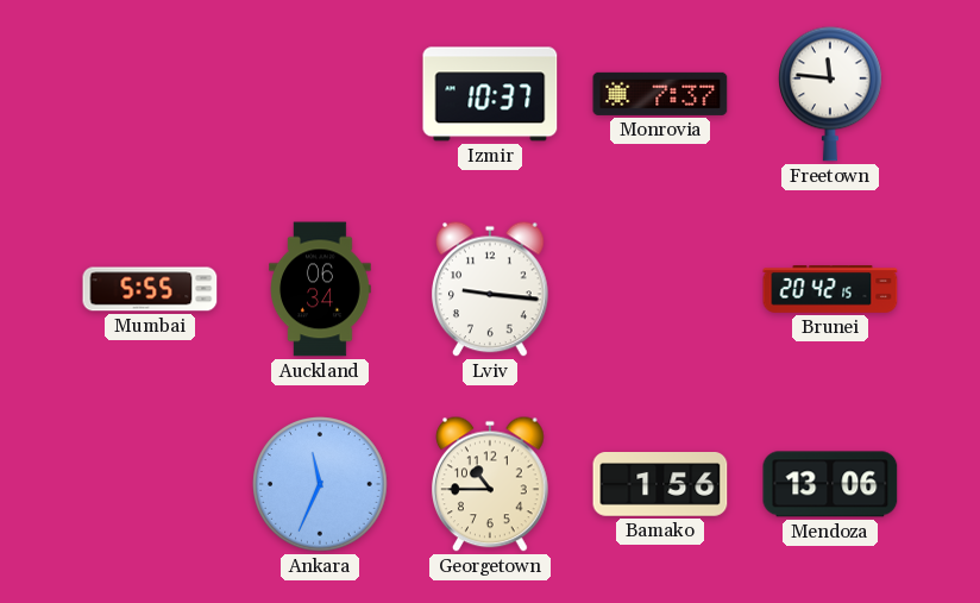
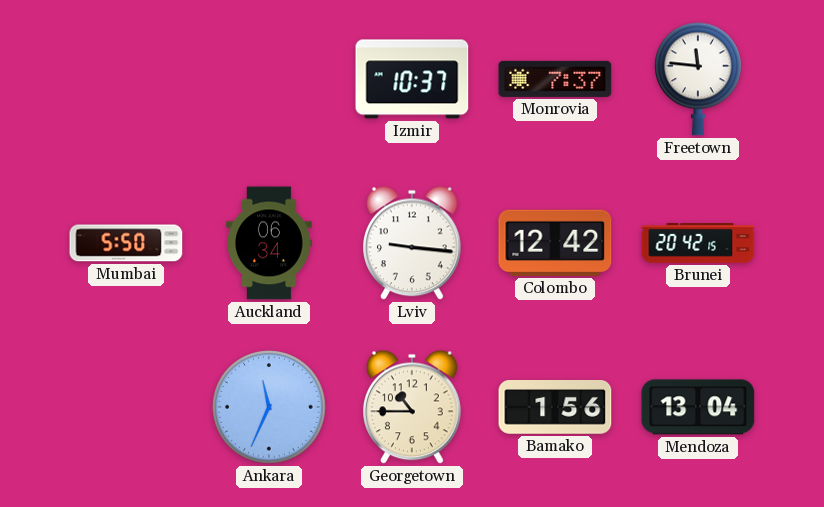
Mumbai: 5:55 -> 5:50
Colombo: none -> 12:42
Mendoza: 13:06 -> 13:04
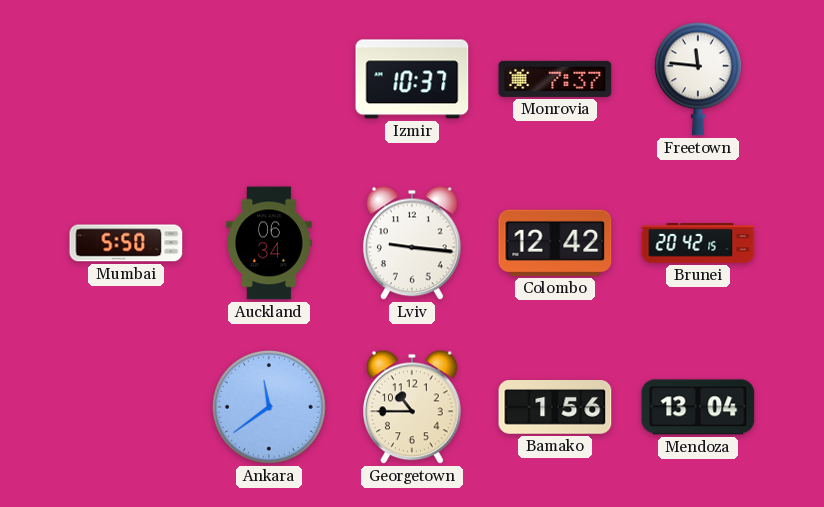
Ankara: 11:34 -> 11:39
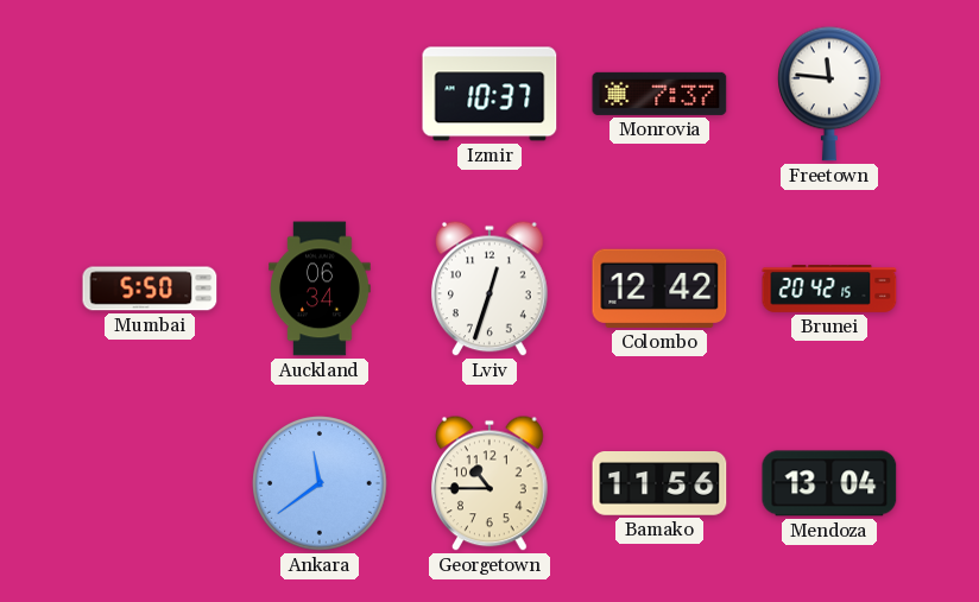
Lviv: 9:16 -> 12:33
Bamako: 1:56 -> 11:56
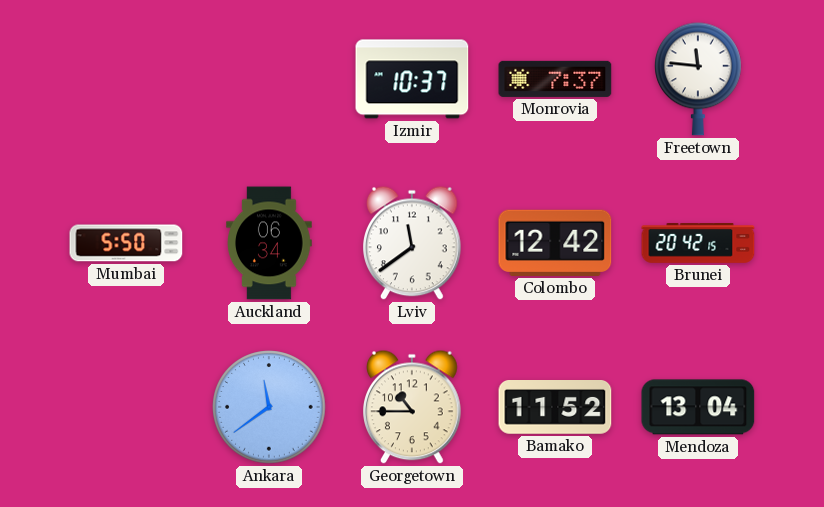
Lviv: 12:33 -> 11:39
Bamako: 11:56 -> 11:52
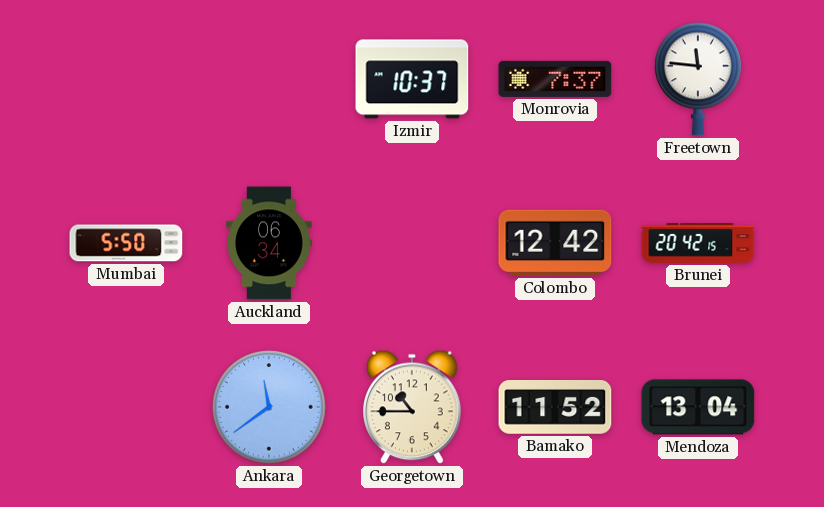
Lviv: 11:39 -> none
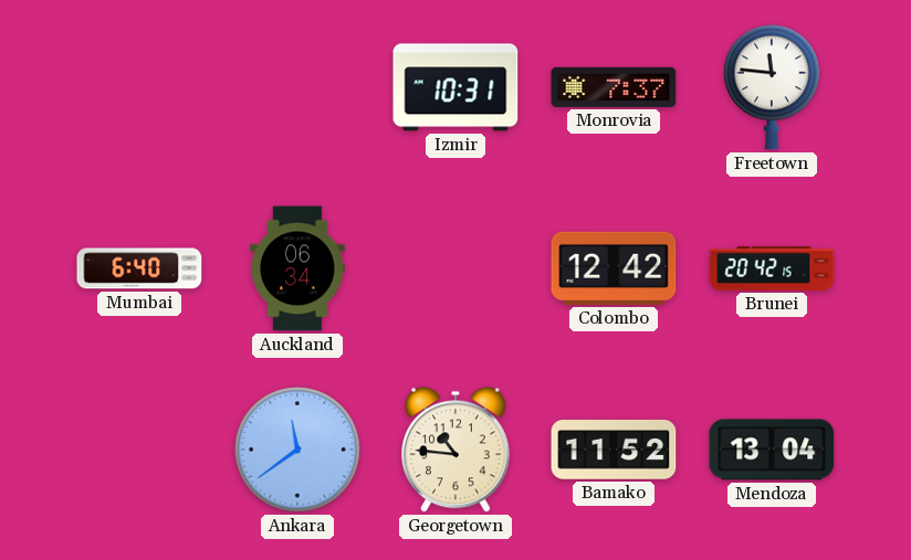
Izmir: 10:37 -> 10:31
Mumbai: 5:50 -> 6:40
Georgetown: 10:45 -> 10:46
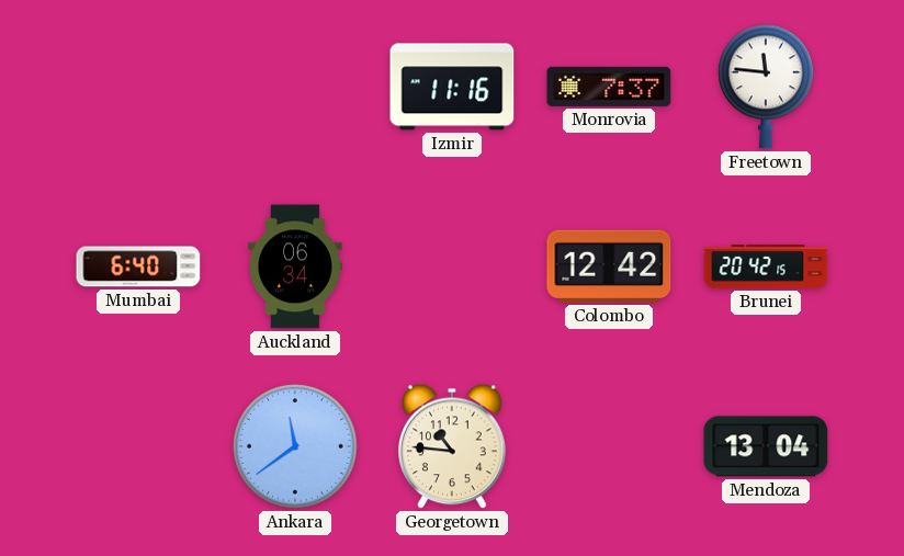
Izmir: 10:31 -> 11:16
Bamako: 11:52 -> none
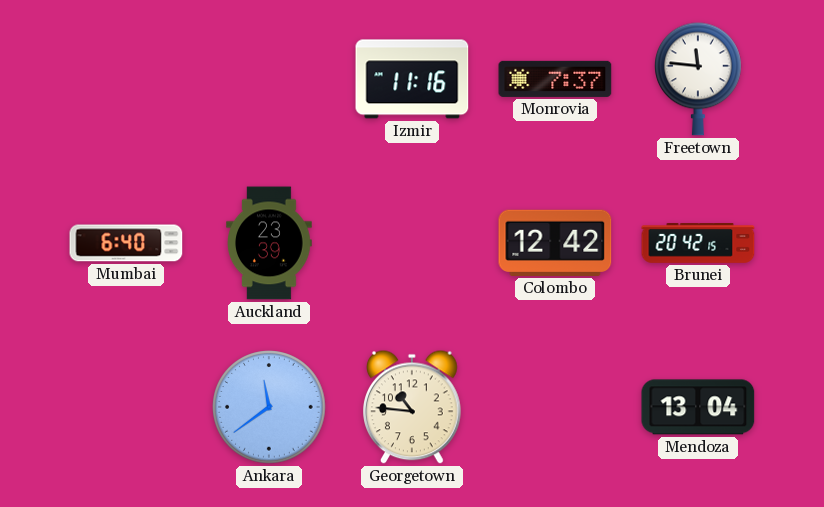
Auckland: 06:34 -> 23:39
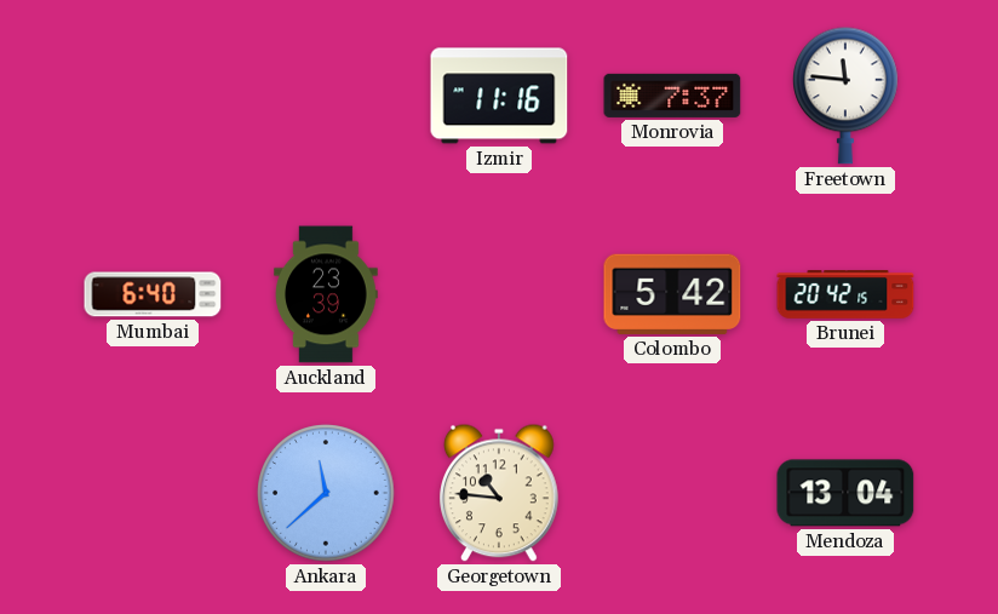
Colombo: 12:42 -> 5:42
Ankara: 11:39 -> 11:38
